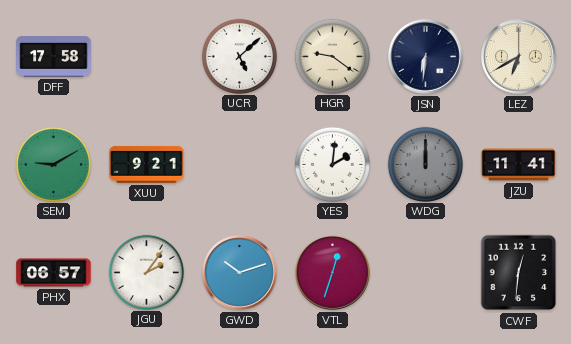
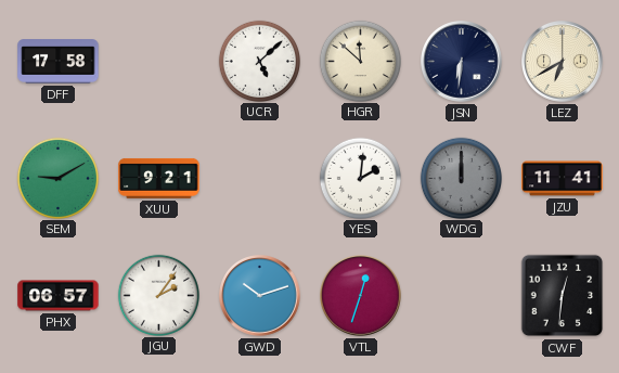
HGR: 9:21 -> 11:52
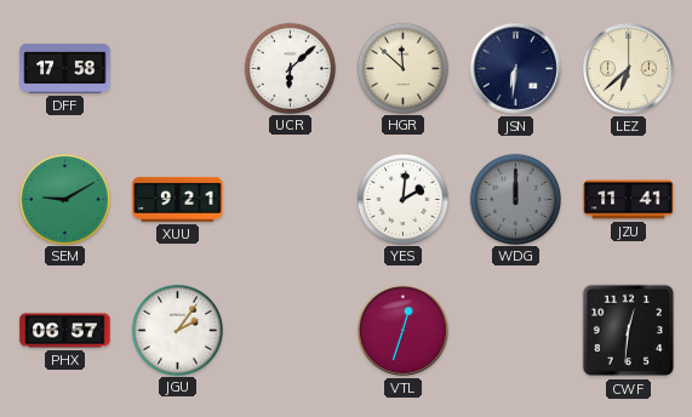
UCR: 5:08 -> 6:08
LEZ: 6:40 -> 6:38
GWD: 10:12 -> none
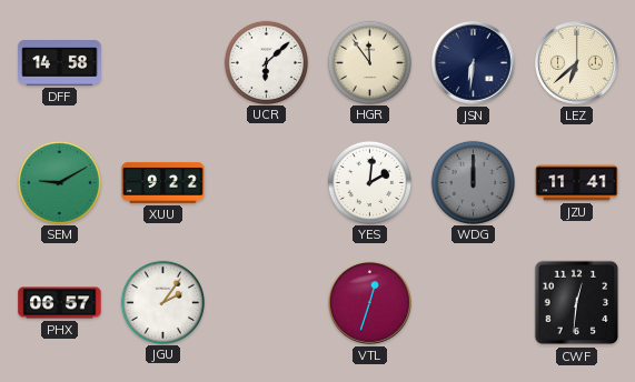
DFF: 17:58 -> 14:58
HGR: 11:52 -> 11:54
XUU: 9:21 -> 9:22
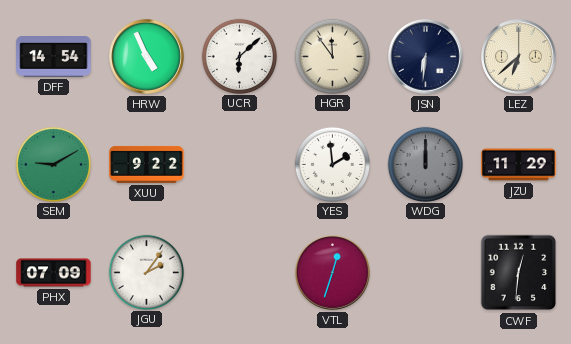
DFF: 14:58 -> 14:54
HRW: none -> 4:56
YES: 2:01 -> 1:59
JZU: 11:41 -> 11:29
PHX: 06:57 -> 07:09
